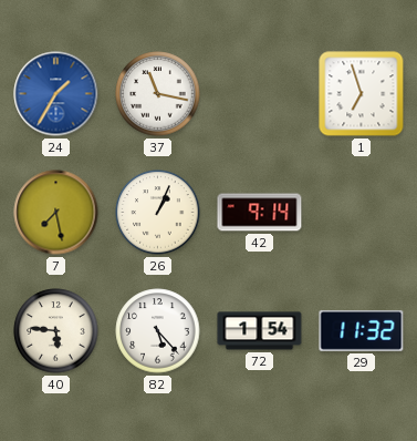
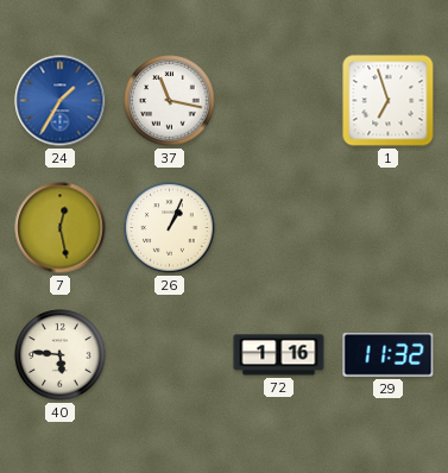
7: 7:28 -> 12:28
42: 9:14 -> none
82: 5:23 -> none
72: 1:54 -> 1:16
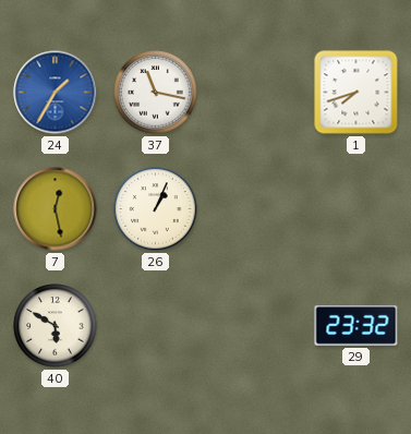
1: 6:57 -> 7:42
40: 5:46 -> 5:50
72: 1:16 -> none
29: 11:32 -> 23:32
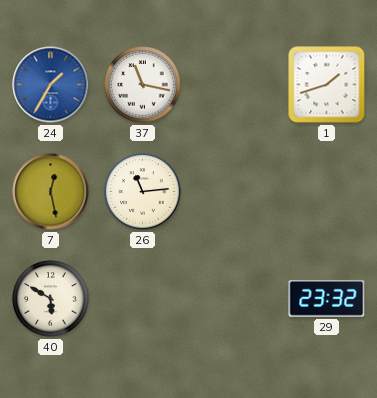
1: 7:42 -> 1:42
26: 1:04 -> 11:14
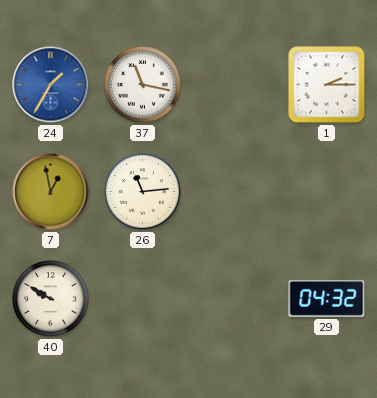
1: 1:42 -> 2:15
7: 12:28 -> 12:58
40: 5:50 -> 9:50
29: 23:32 -> 04:32
